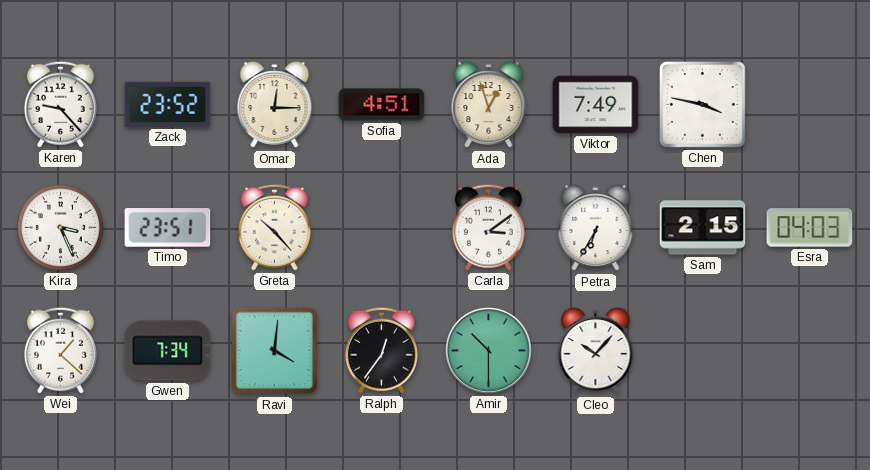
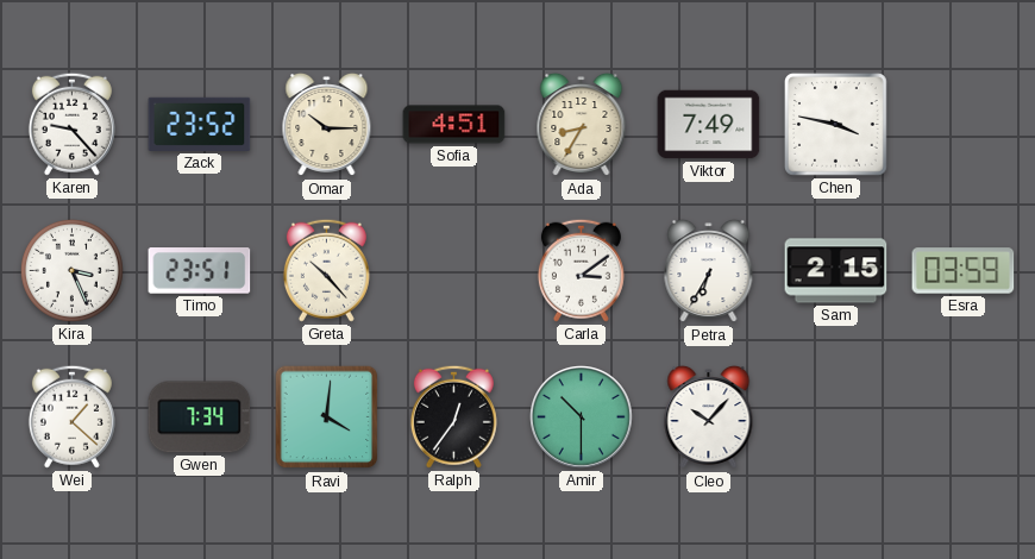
Omar: 12:15 -> 10:15
Ada: 12:57 -> 8:35
Esra: 04:03 -> 03:59
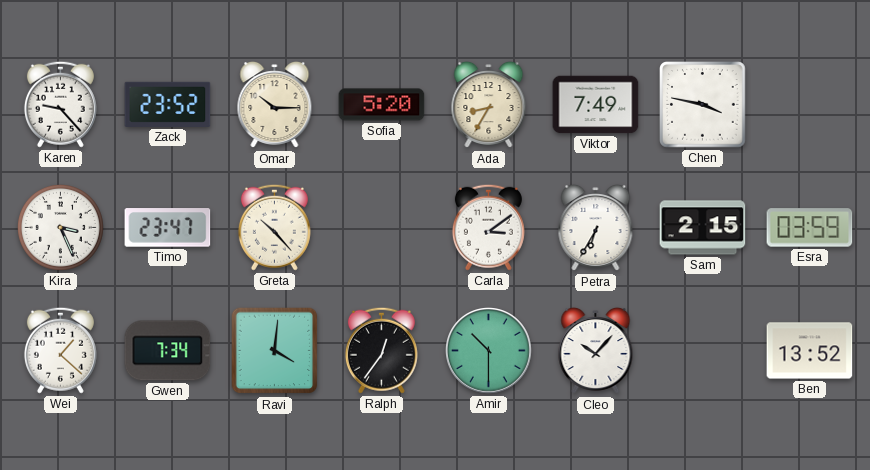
Sofia: 4:51 -> 5:20
Timo: 23:51 -> 23:47
Ben: none -> 13:52
